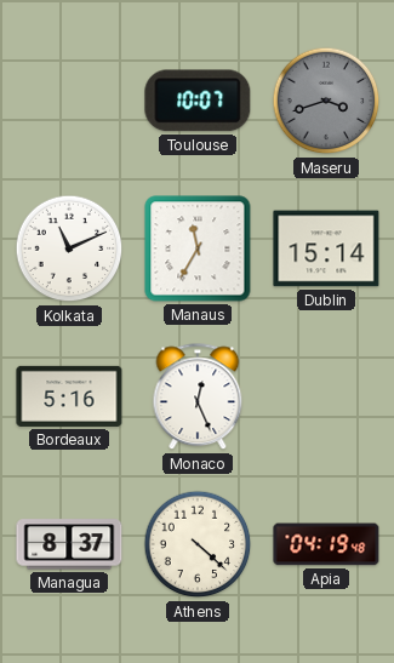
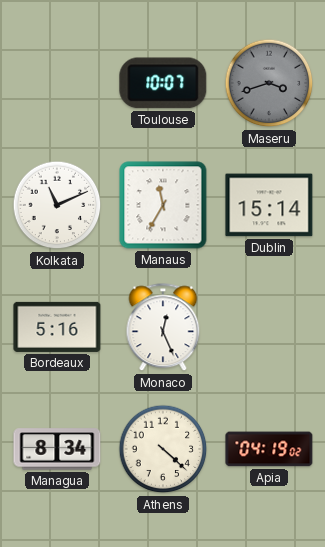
Managua: 8:37 -> 8:34
Apia: 04:19:48 -> 04:19:02
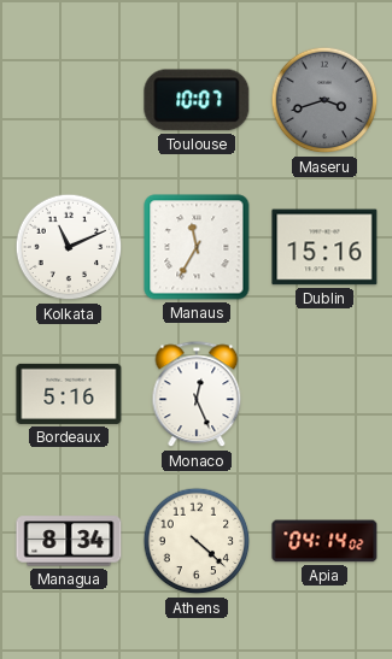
Dublin: 15:14 -> 15:16
Apia: 04:19 -> 04:14
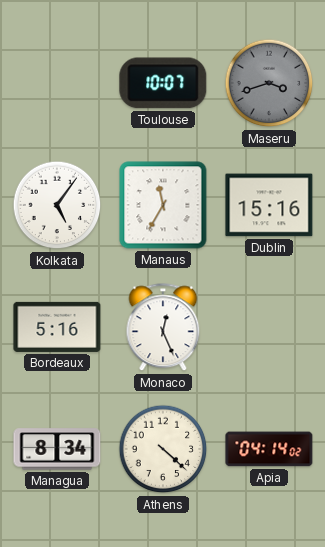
Kolkata: 11:11 -> 5:06
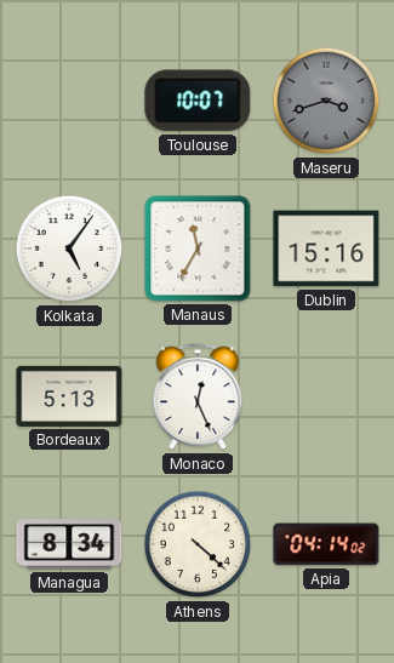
Bordeaux: 5:16 -> 5:13
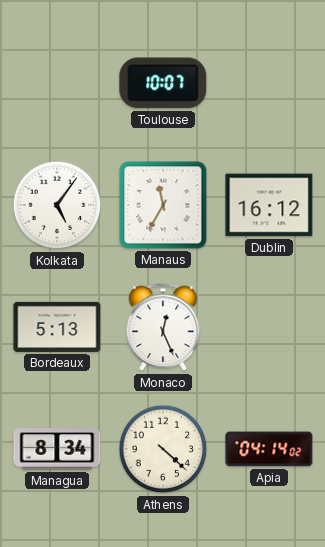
Maseru: 3:42 -> none
Dublin: 15:16 -> 16:12
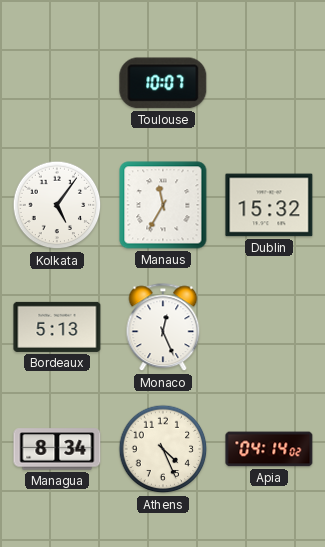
Dublin: 16:12 -> 15:32
Athens: 4:22 -> 4:26
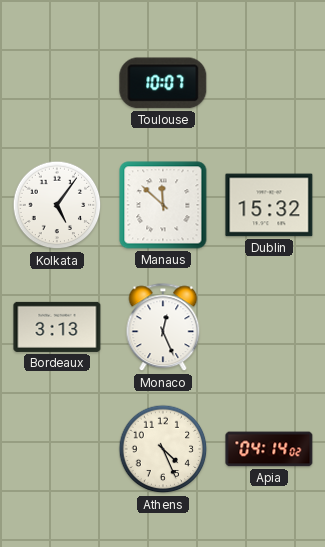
Manaus: 11:35 -> 11:52
Bordeaux: 5:13 -> 3:13
Managua: 8:34 -> none
